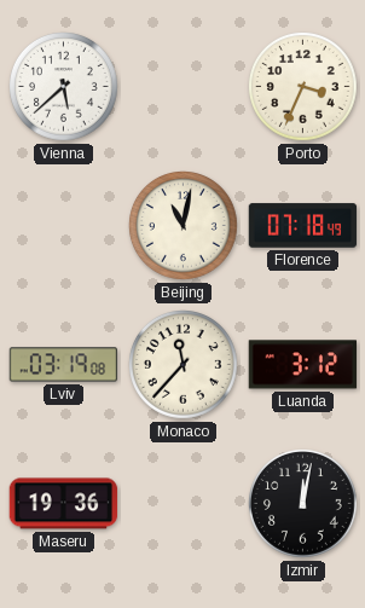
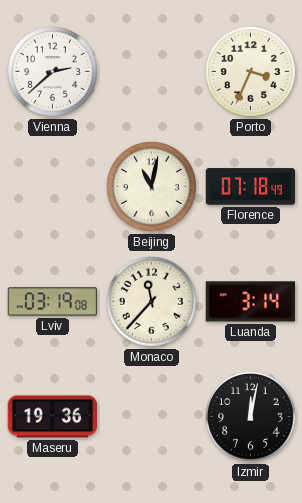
Vienna: 5:38 -> 2:38
Luanda: 3:12 -> 3:14
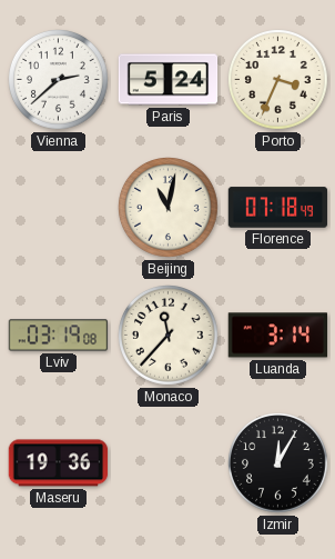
Paris: none -> 5:24
Izmir: 12:02 -> 12:05
